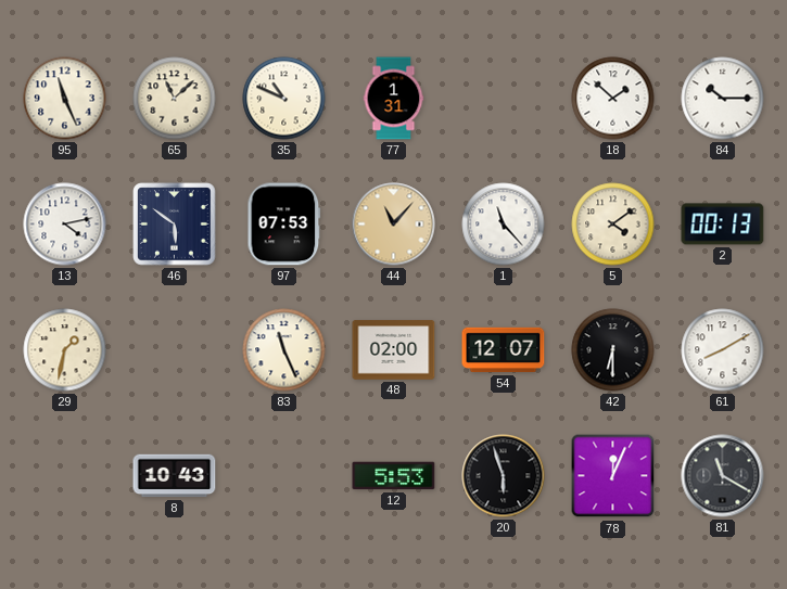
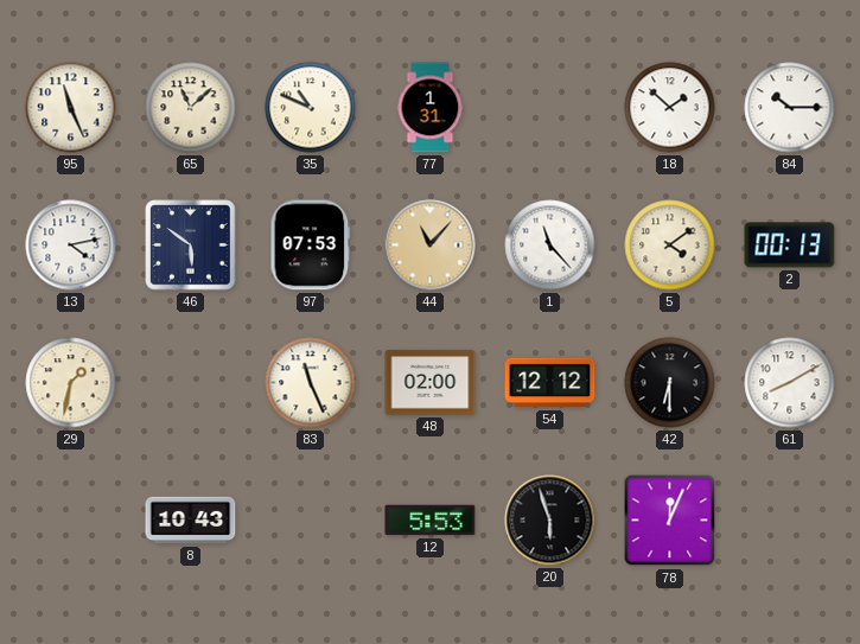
54: 12:07 -> 12:12
81: 11:20 -> none
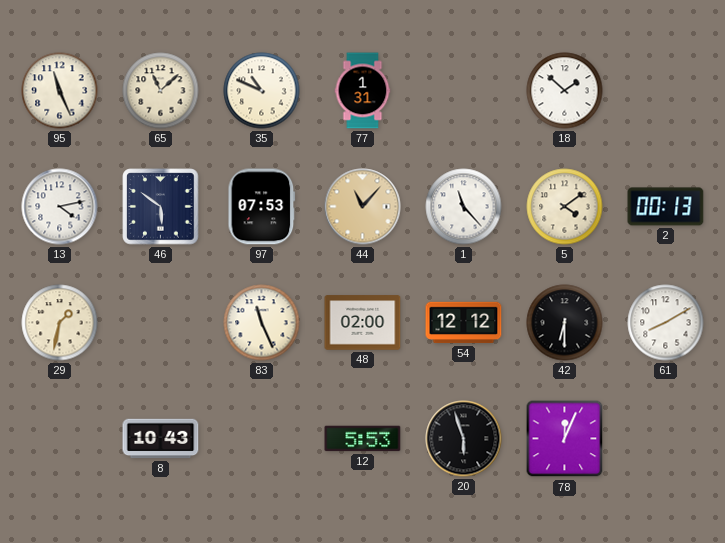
84: 10:15 -> none
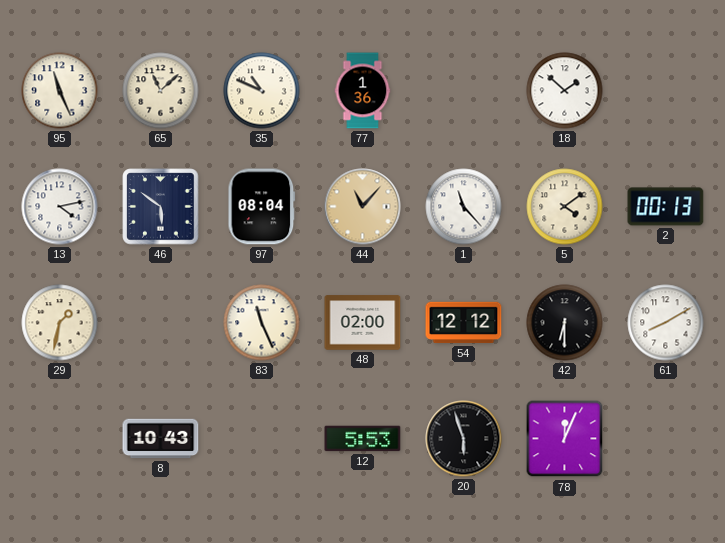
77: 1:31 -> 1:36
97: 07:53 -> 08:04
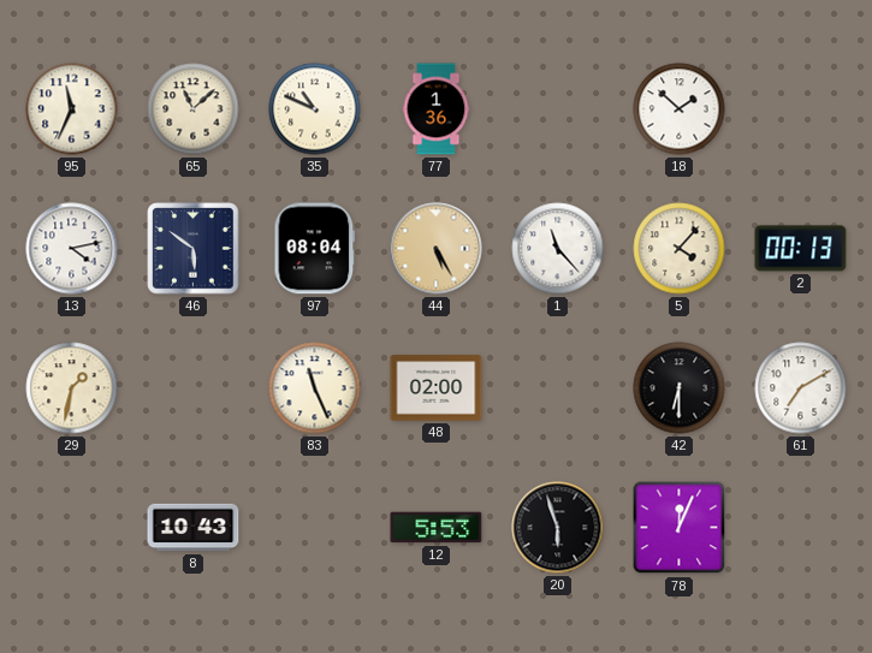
95: 11:26 -> 11:34
44: 11:07 -> 5:25
5: 4:09 -> 4:07
54: 12:12 -> none
61: 8:10 -> 7:10
